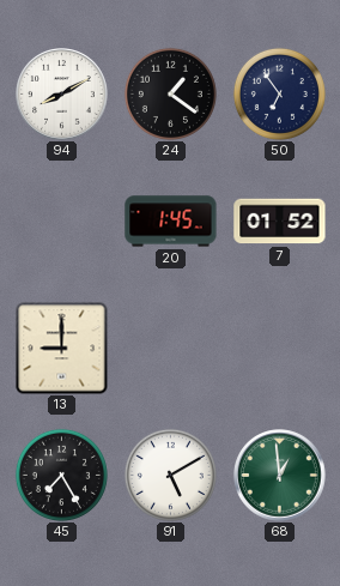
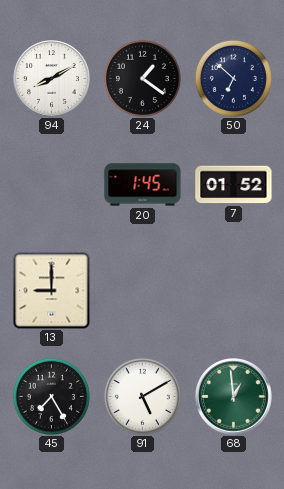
50: 6:54 -> 6:52
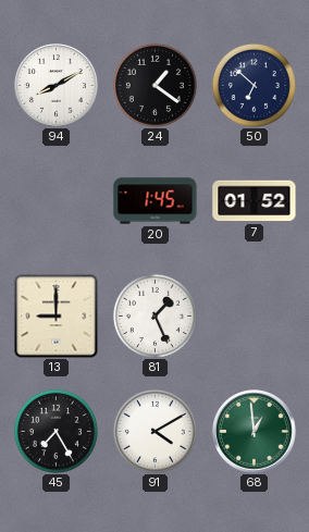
81: none -> 1:26
91: 5:10 -> 4:10
